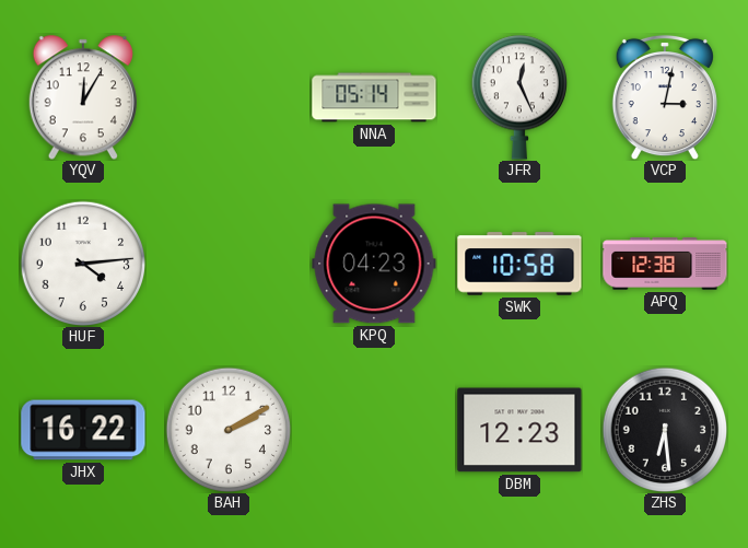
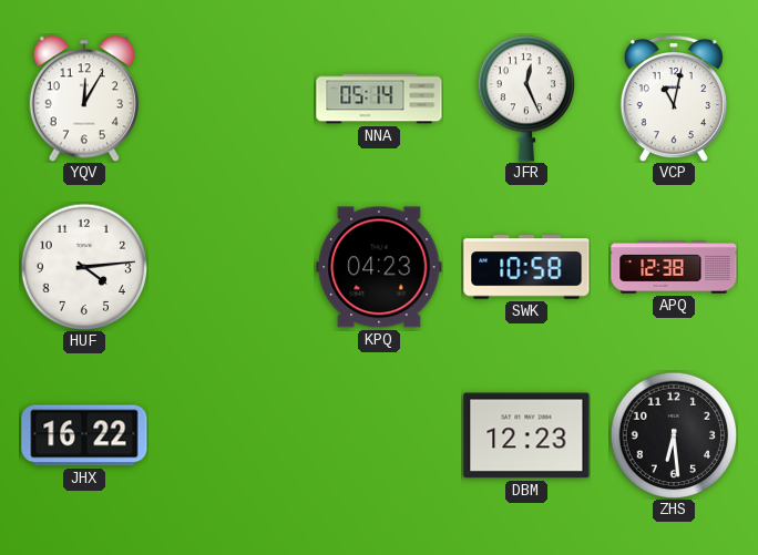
VCP: 3:02 -> 11:02
BAH: 2:10 -> none
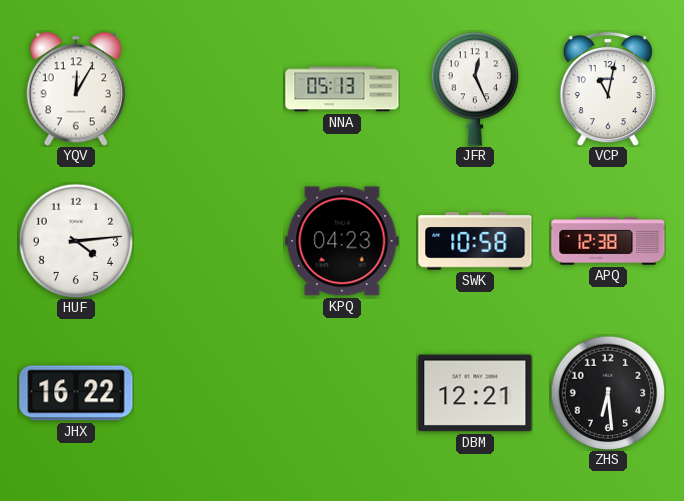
NNA: 05:14 -> 05:13
DBM: 12:23 -> 12:21
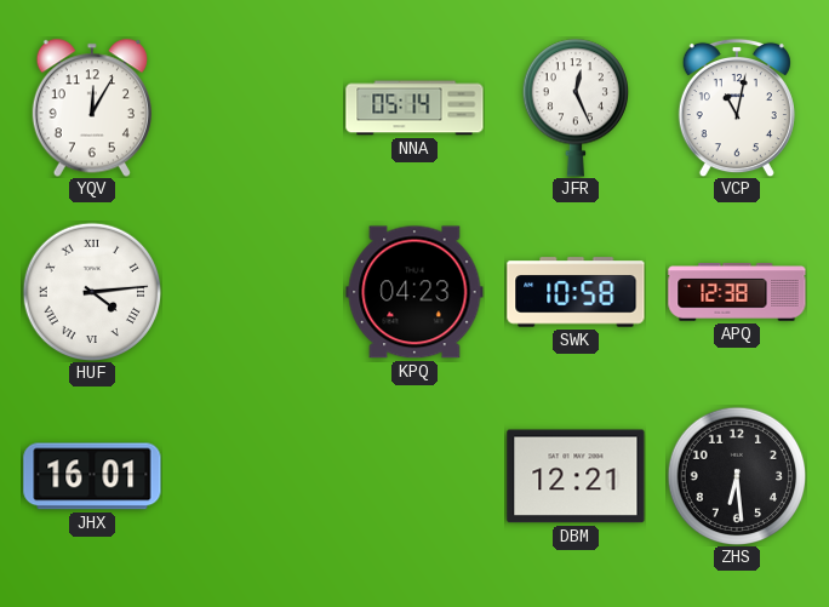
NNA: 05:13 -> 05:14
HUF numerals: Arabic -> Roman
JHX: 16:22 -> 16:01
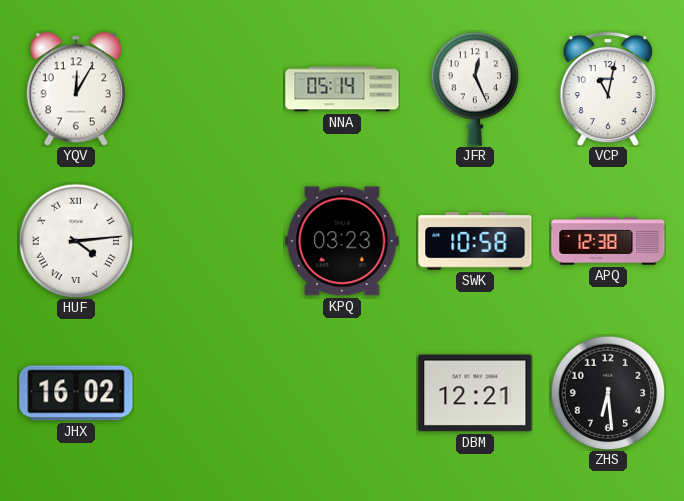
KPQ: 04:23 -> 03:23
JHX: 16:01 -> 16:02
